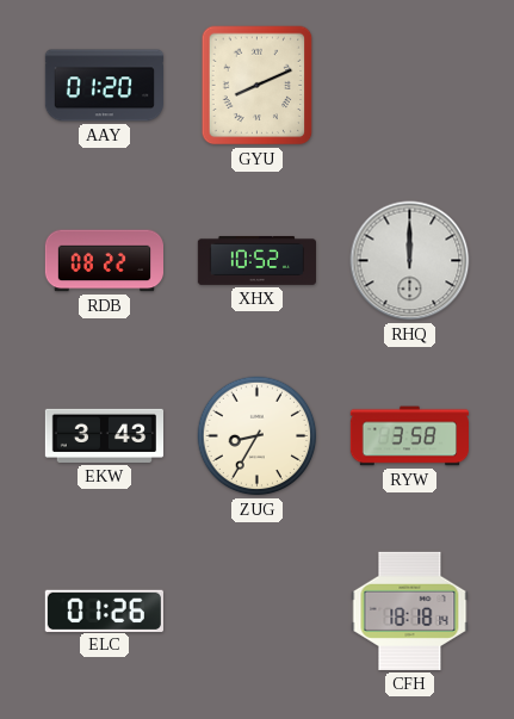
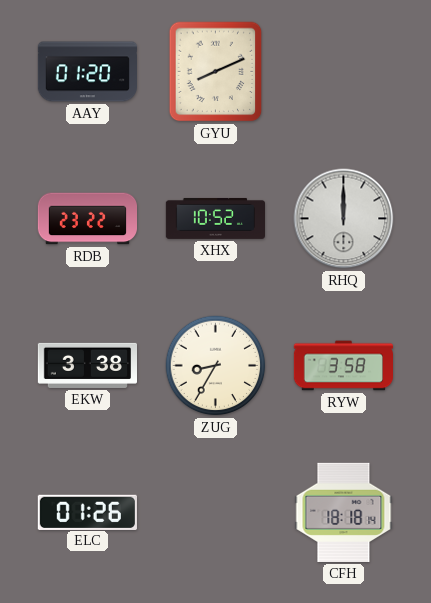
RDB: 08:22 -> 23:22
EKW: 3:43 -> 3:38
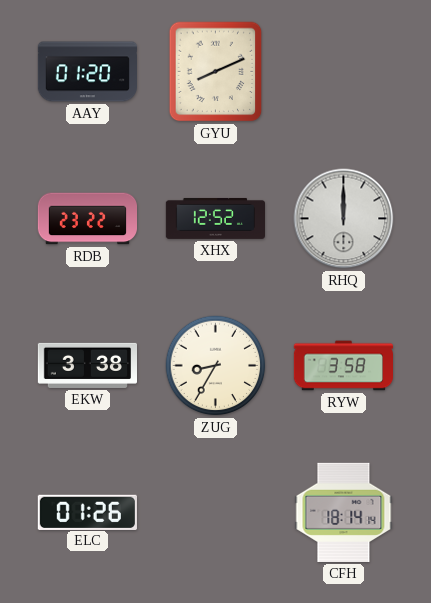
XHX: 10:52 -> 12:52
CFH: 18:18 -> 18:14
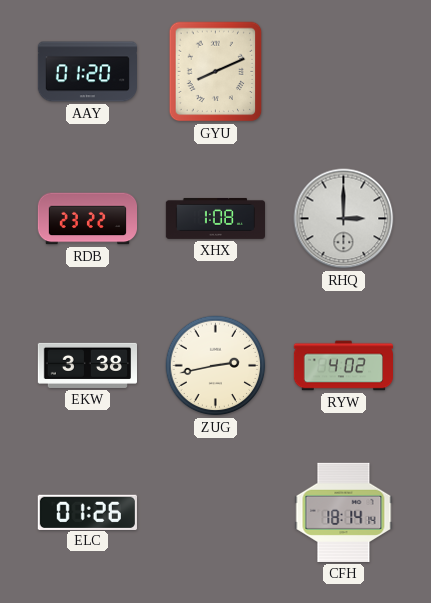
XHX: 12:52 -> 1:08
RHQ: 12:00 -> 3:00
ZUG: 8:35 -> 2:43
RYW: 3:58 -> 4:02
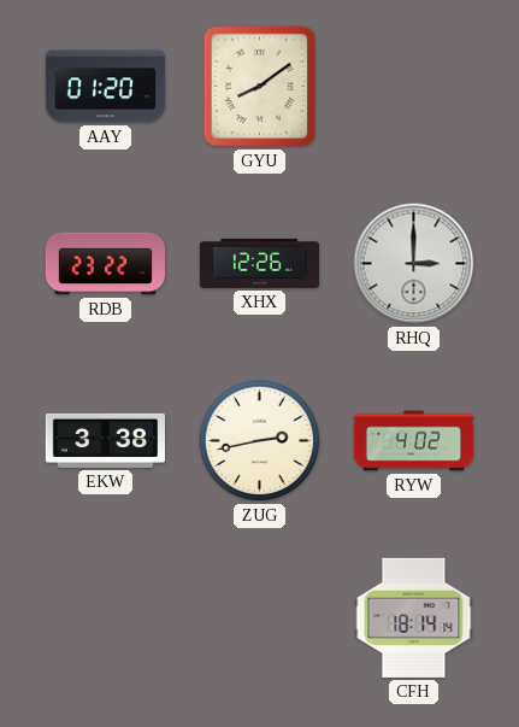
GYU: 8:11 -> 8:09
XHX: 1:08 -> 12:26
ELC: 01:26 -> none
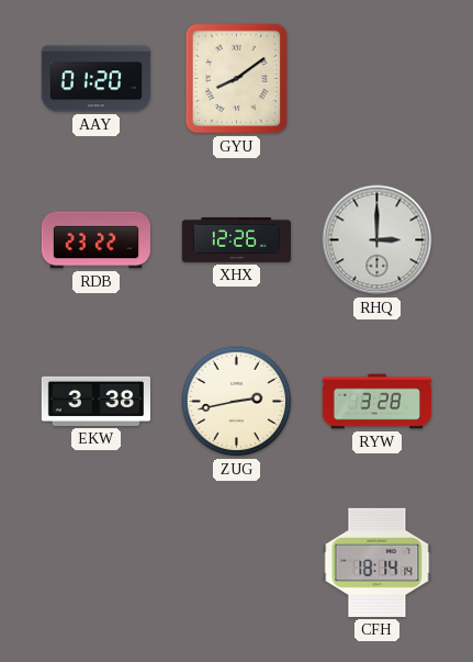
RYW: 4:02 -> 3:28
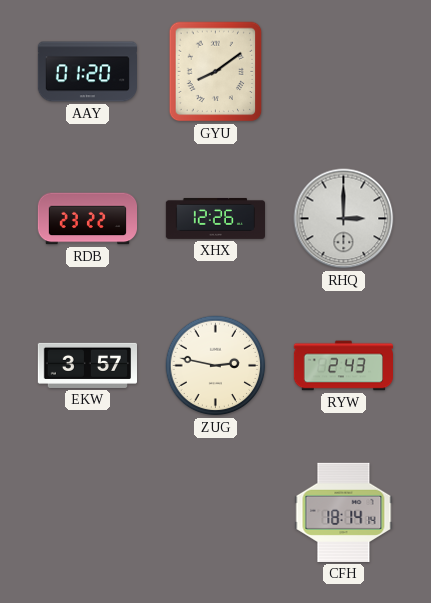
EKW: 3:38 -> 3:57
ZUG: 2:43 -> 2:47
RYW: 3:28 -> 2:43
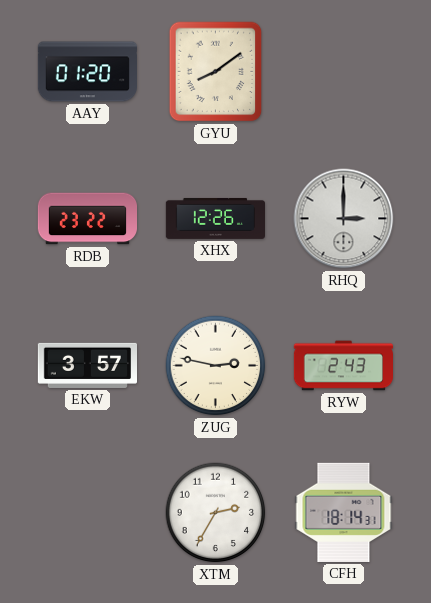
XTM: none -> 2:35
CFH: 18:14:14 -> 18:14:31
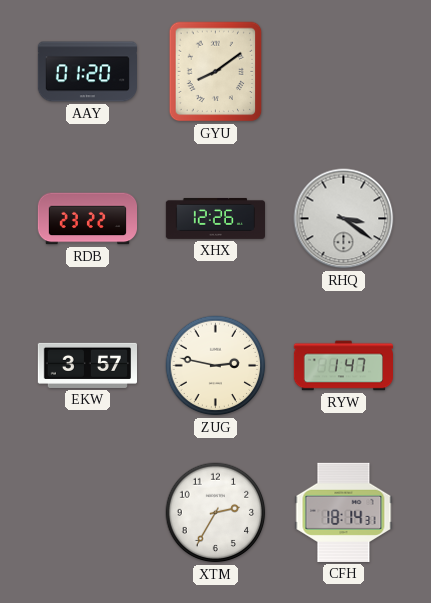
RHQ: 3:00 -> 3:21
RYW: 2:43 -> 1:47
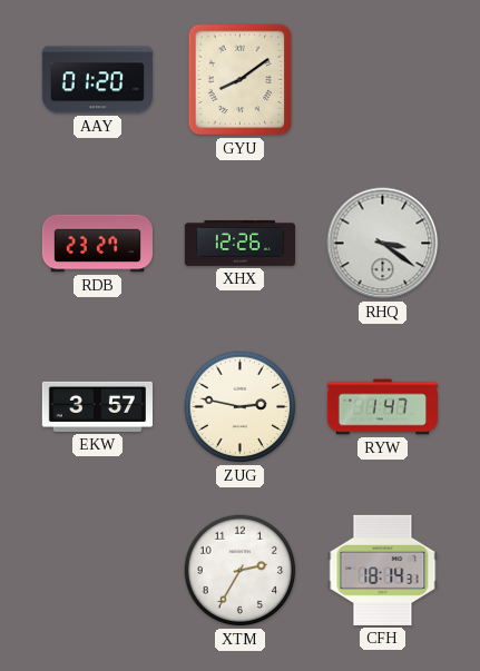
RDB: 23:22 -> 23:27
